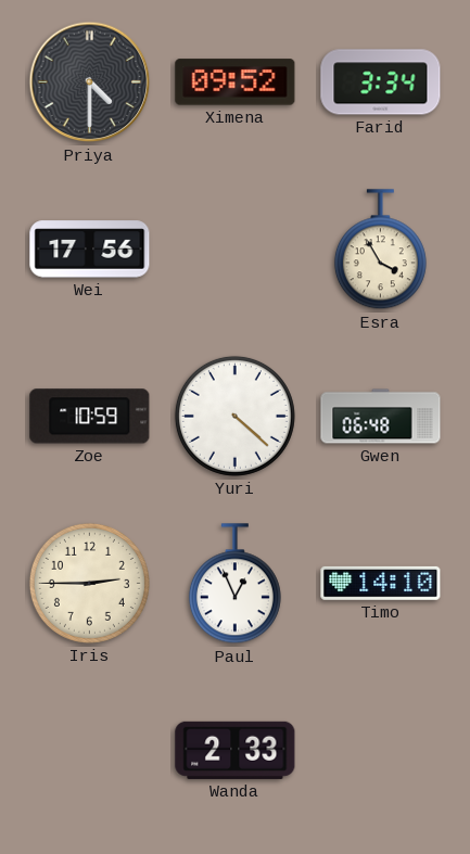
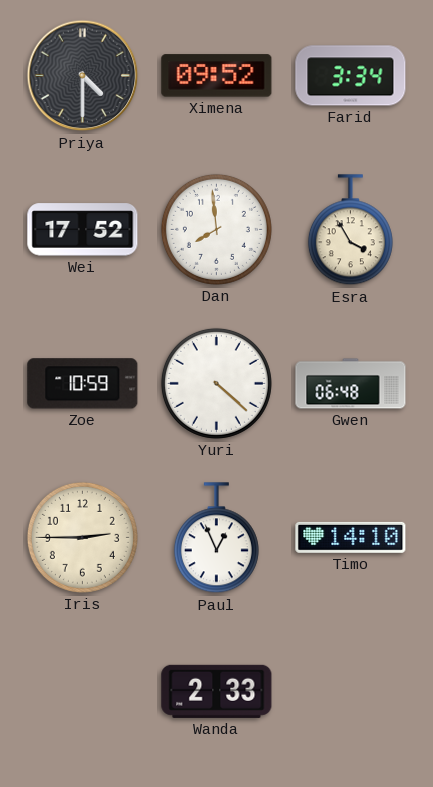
Wei: 17:56 -> 17:52
Dan: none -> 7:59
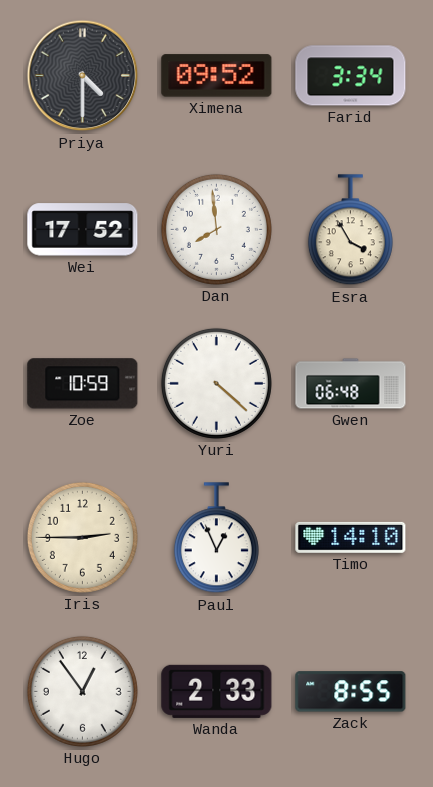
Hugo: none -> 12:54
Zack: none -> 8:55
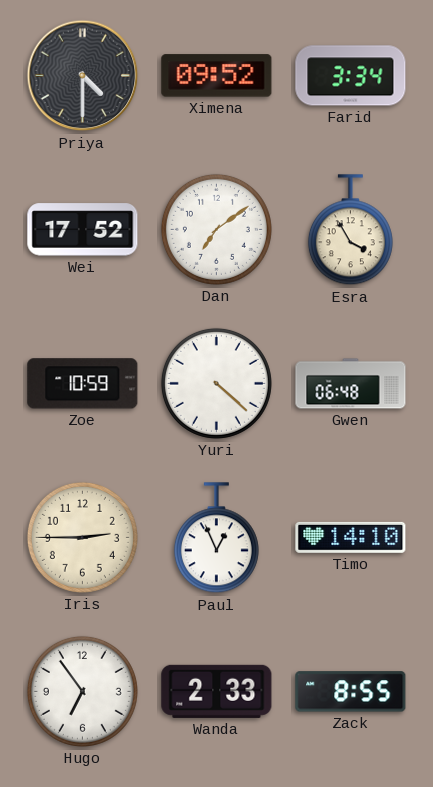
Dan: 7:59 -> 7:09
Hugo: 12:54 -> 6:54
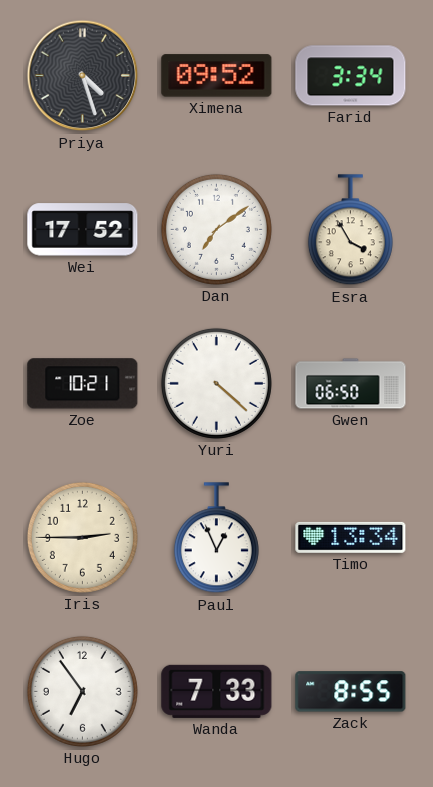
Priya: 4:30 -> 4:27
Zoe: 10:59 -> 10:21
Gwen: 06:48 -> 06:50
Timo: 14:10 -> 13:34
Wanda: 2:33 -> 7:33
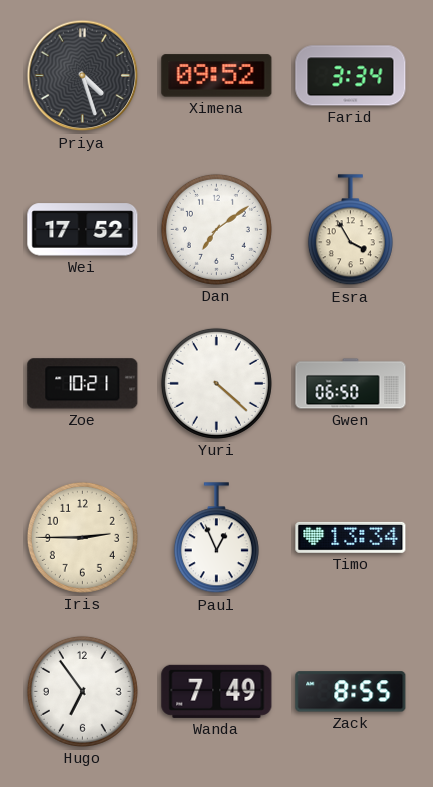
Wanda: 7:33 -> 7:49
